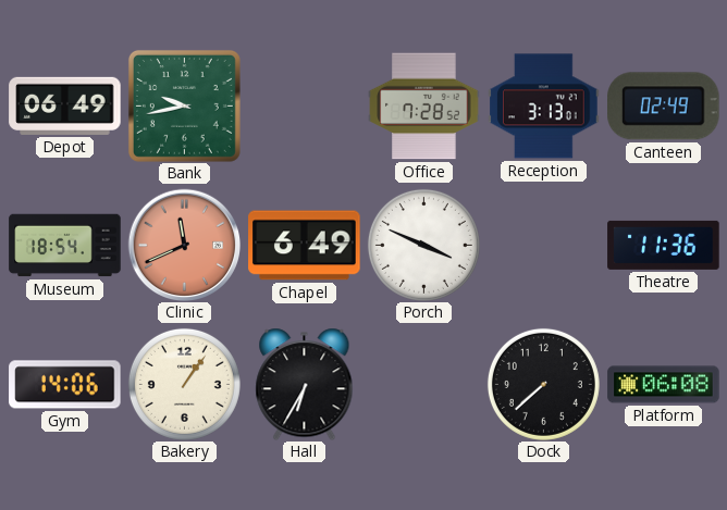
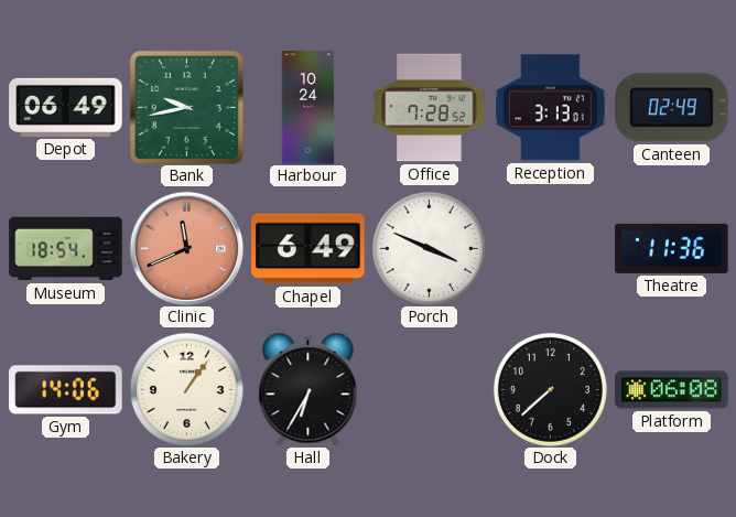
Harbour: none -> 10:24
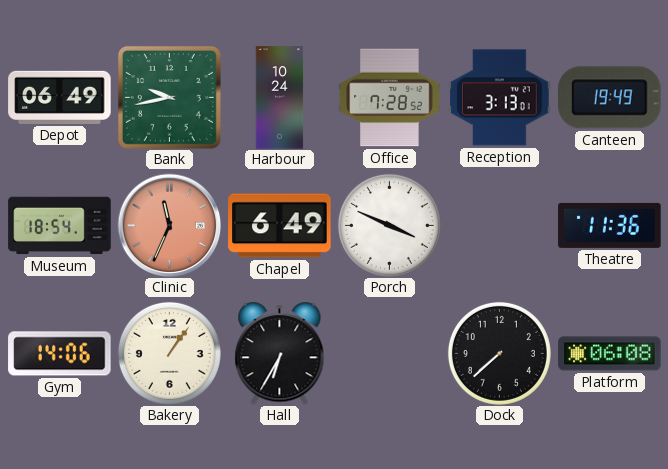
Canteen: 02:49 -> 19:49
Clinic: 11:41 -> 11:34
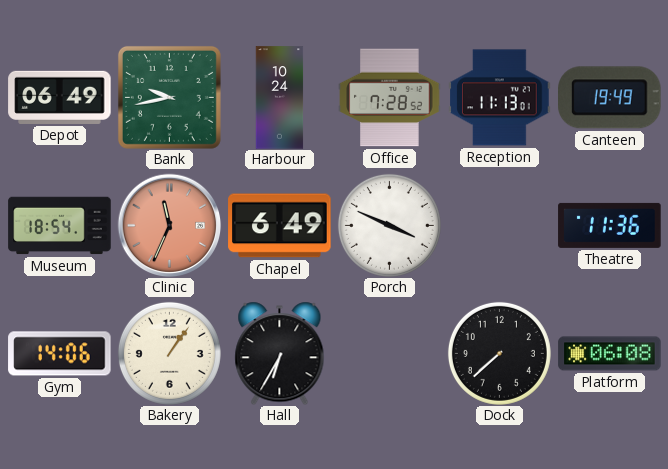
Reception: 3:13 -> 11:13
